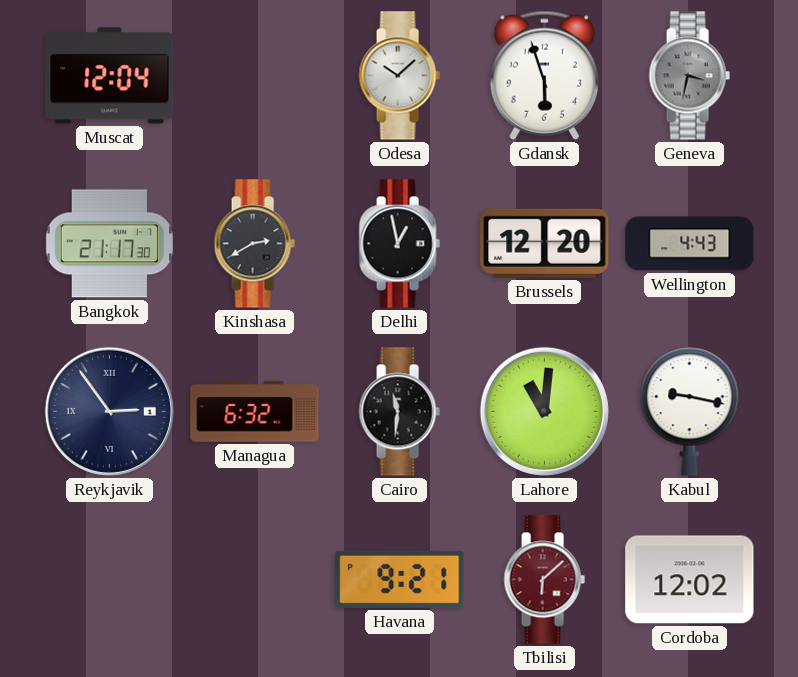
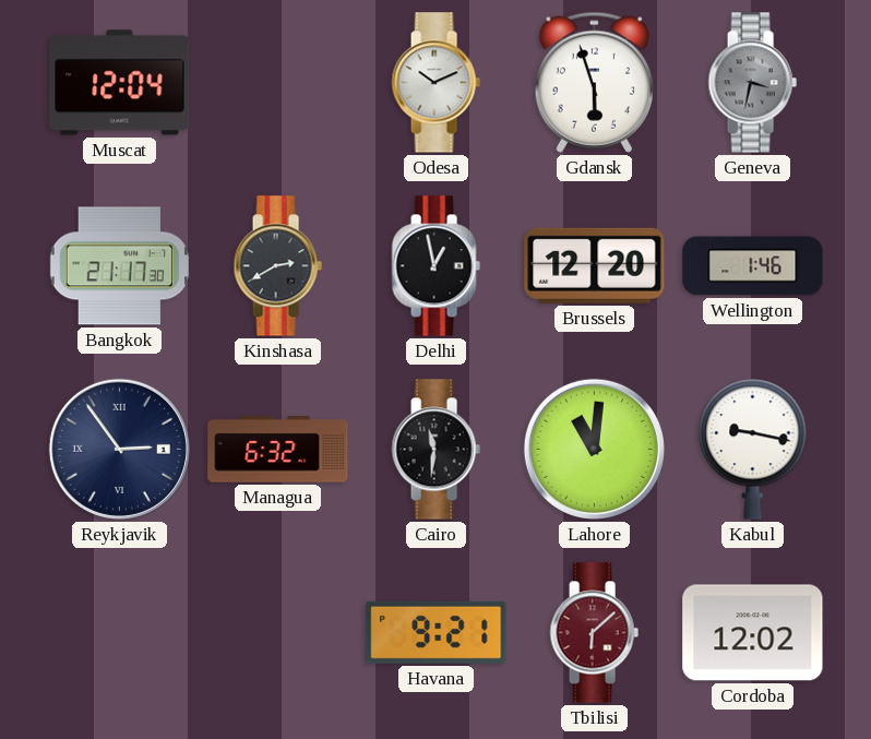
Odesa: 10:08 -> 10:11
Wellington: 4:43 -> 1:46
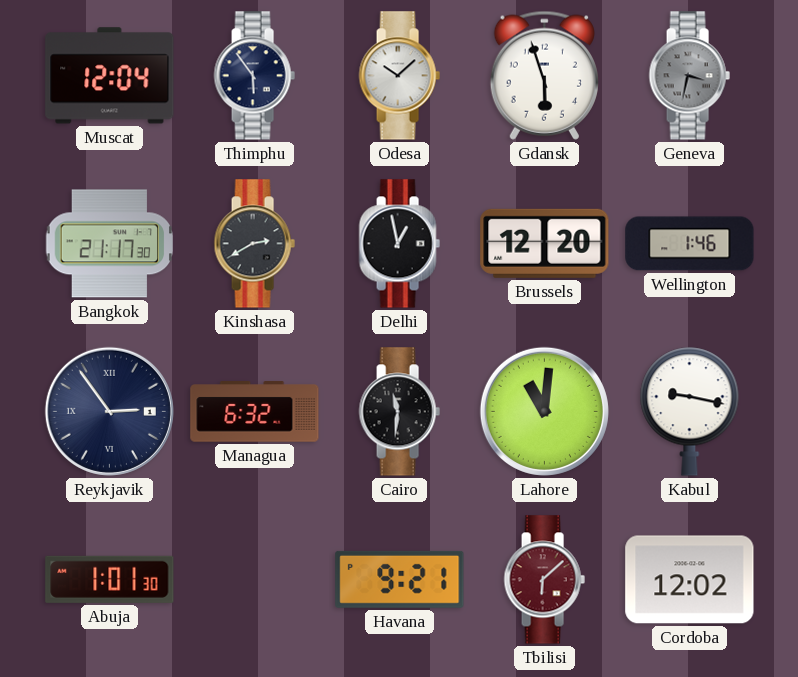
Thimphu: none -> 5:54
Odesa: 10:11 -> 10:08
Abuja: none -> 1:01
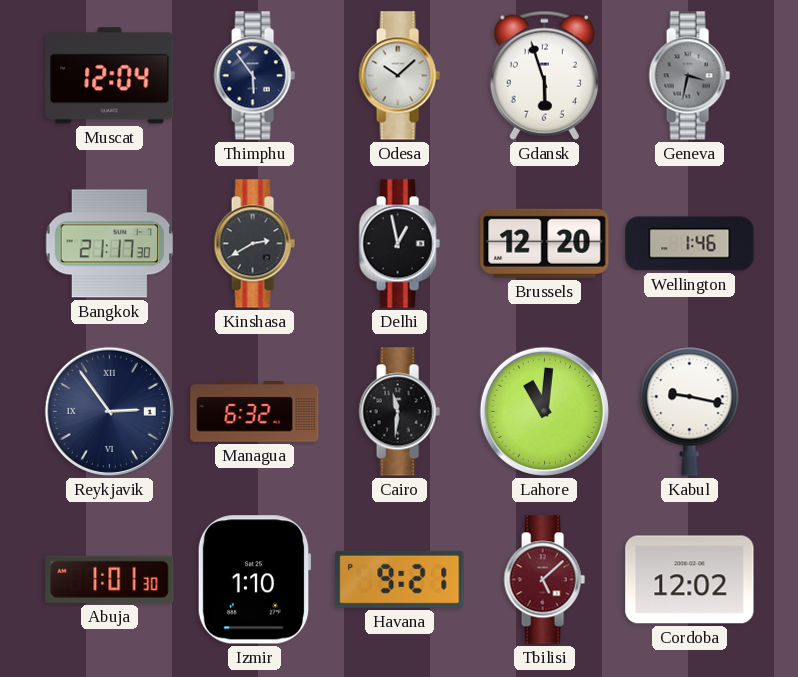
Izmir: none -> 1:10
Tbilisi: 6:08 -> 5:08
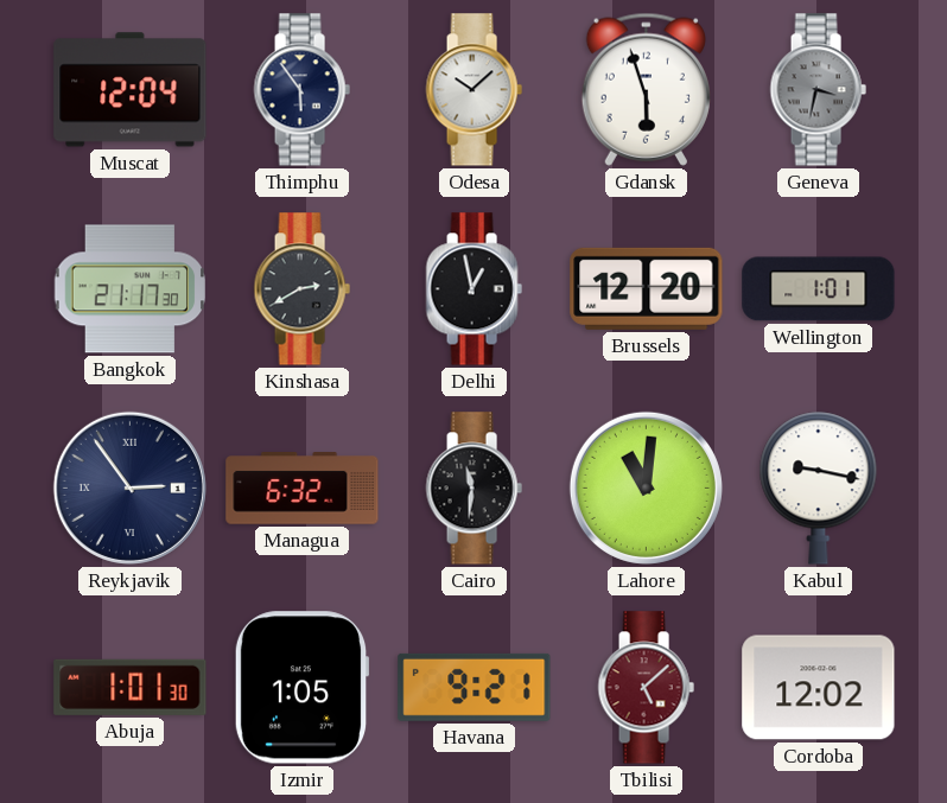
Wellington: 1:46 -> 1:01
Izmir: 1:10 -> 1:05
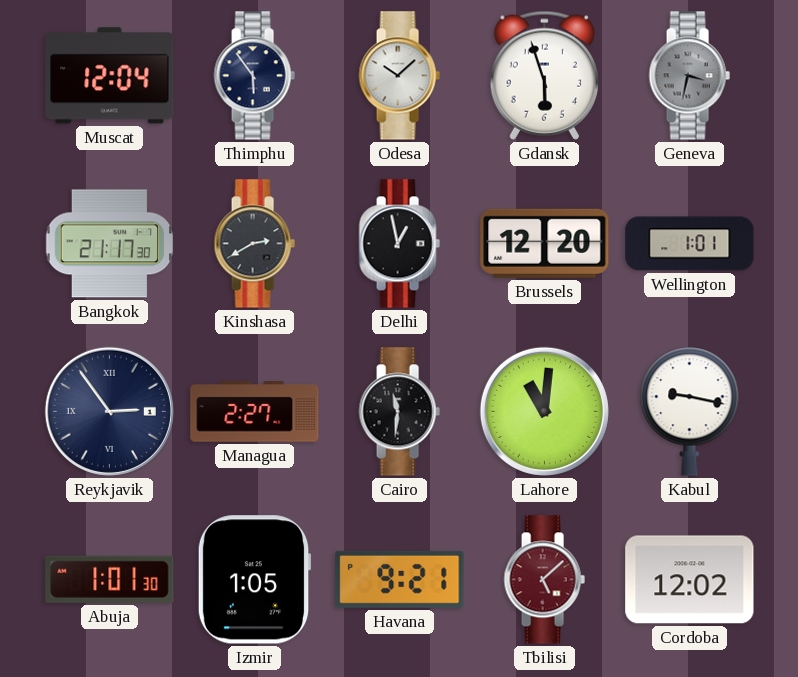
Managua: 6:32 -> 2:27
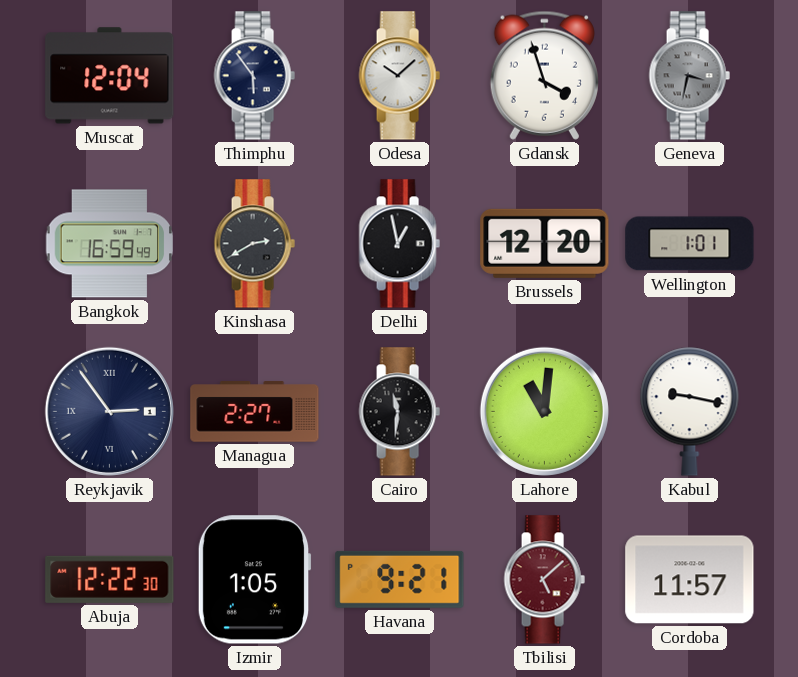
Gdansk: 5:57 -> 3:57
Bangkok: 21:17 -> 16:59
Abuja: 1:01 -> 12:22
Cordoba: 12:02 -> 11:57
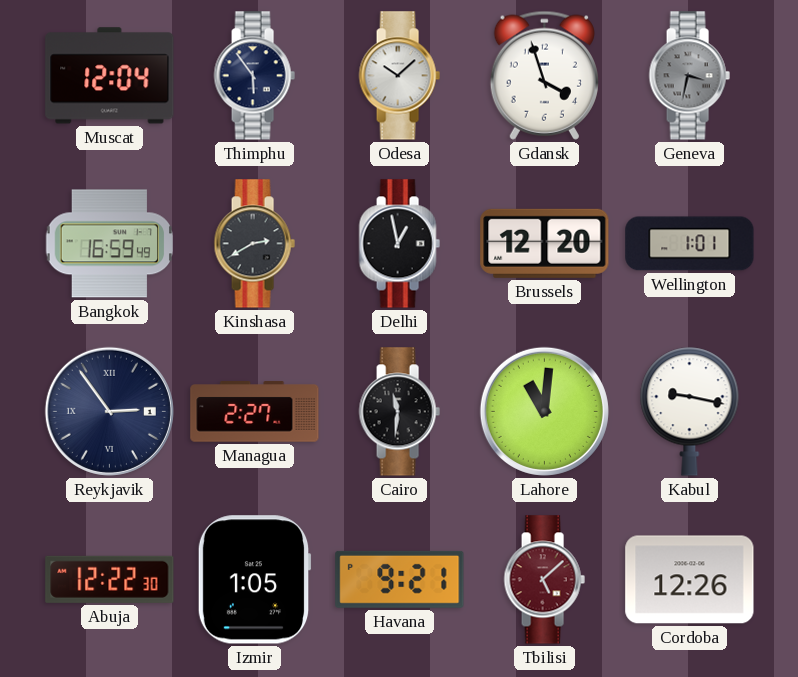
Cordoba: 11:57 -> 12:26
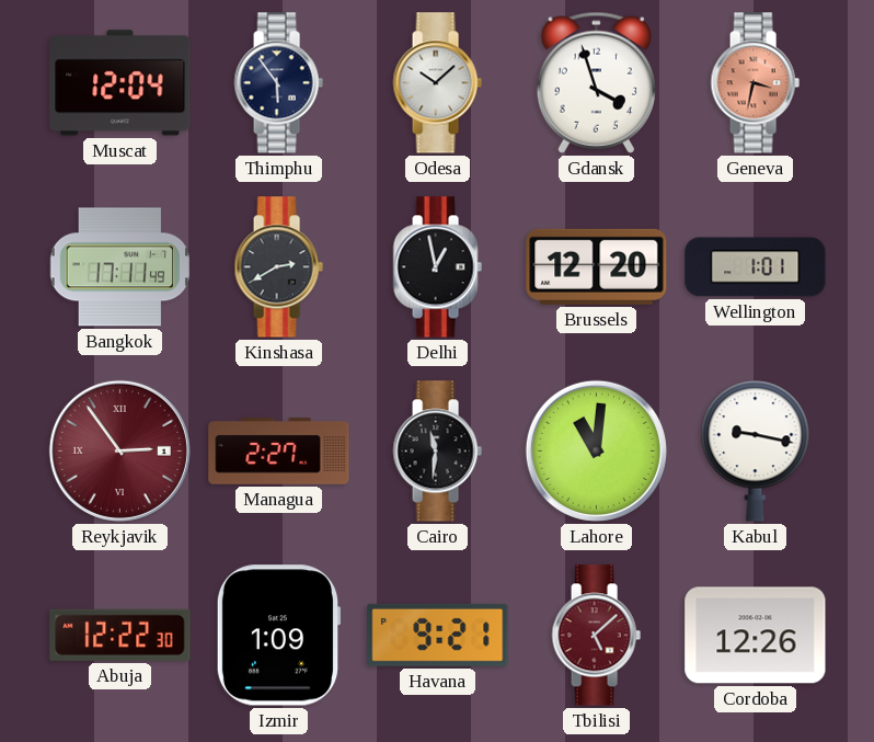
Geneva dial: grey -> salmon
Bangkok: 16:59 -> 17:11
Reykjavik dial: navy -> burgundy
Izmir: 1:05 -> 1:09
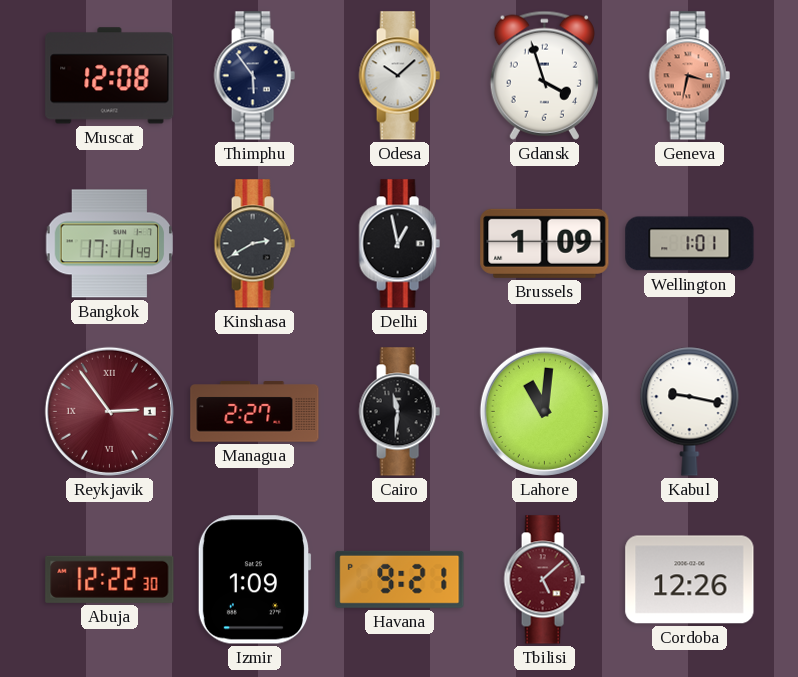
Muscat: 12:04 -> 12:08
Brussels: 12:20 -> 1:09
